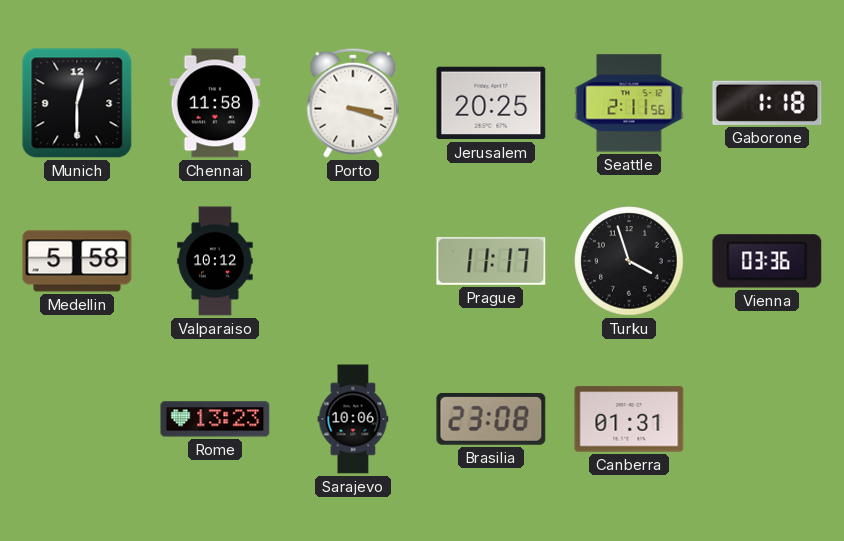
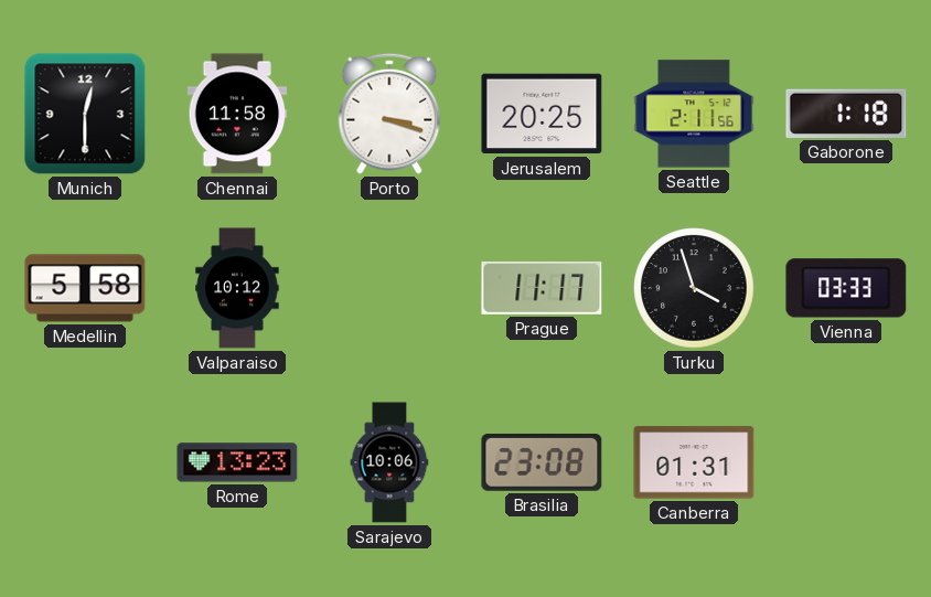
Vienna: 03:36 -> 03:33
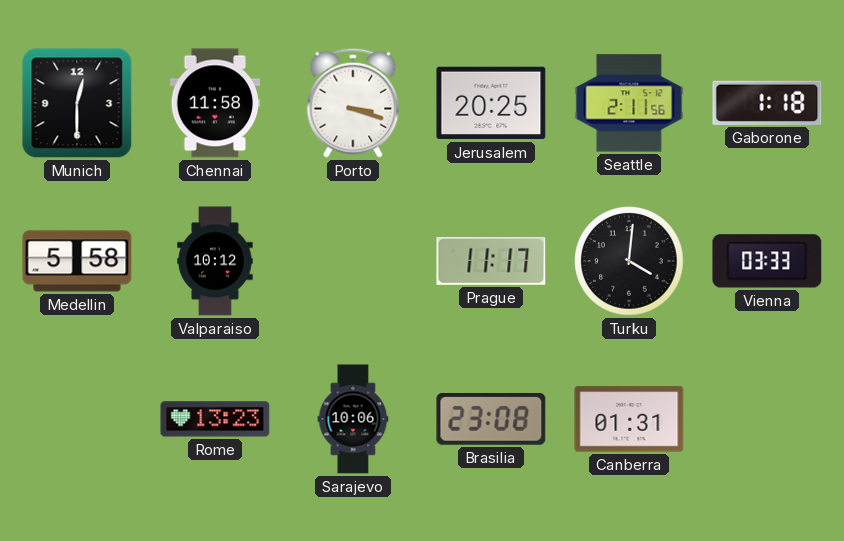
Turku: 3:57 -> 4:01
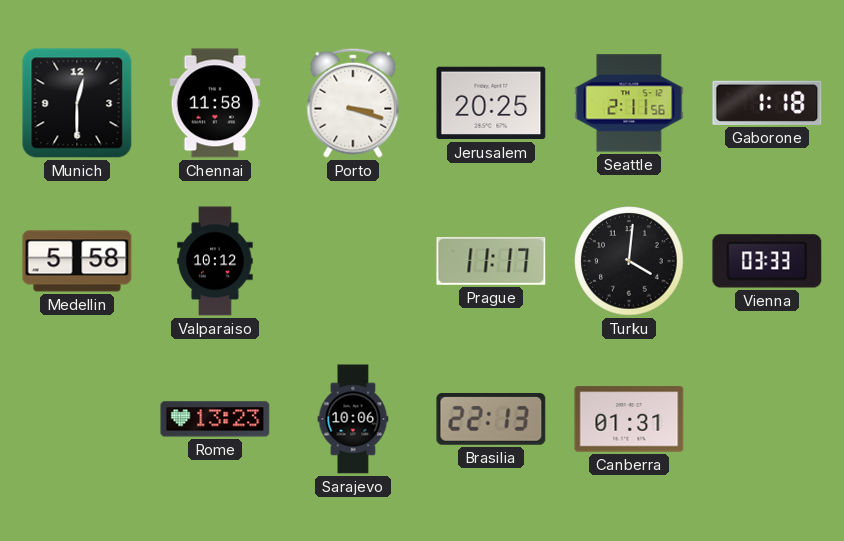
Brasilia: 23:08 -> 22:13
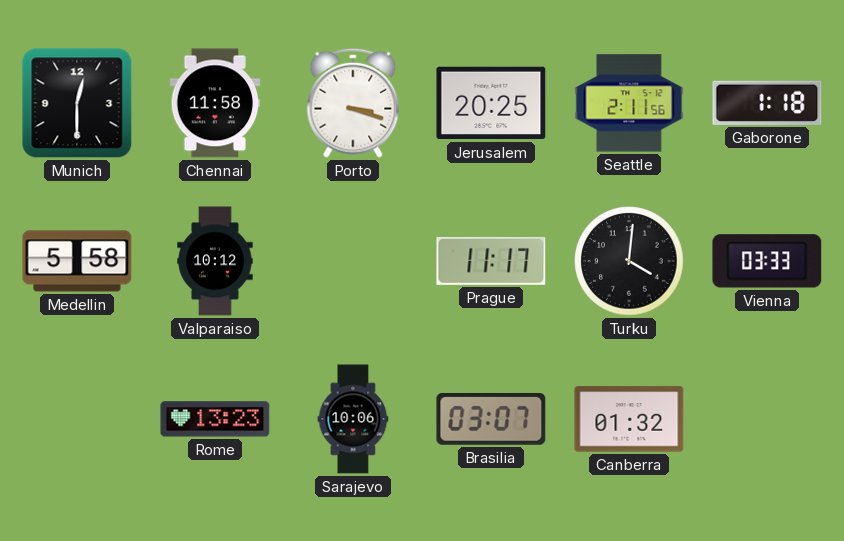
Brasilia: 22:13 -> 03:07
Canberra: 01:31 -> 01:32
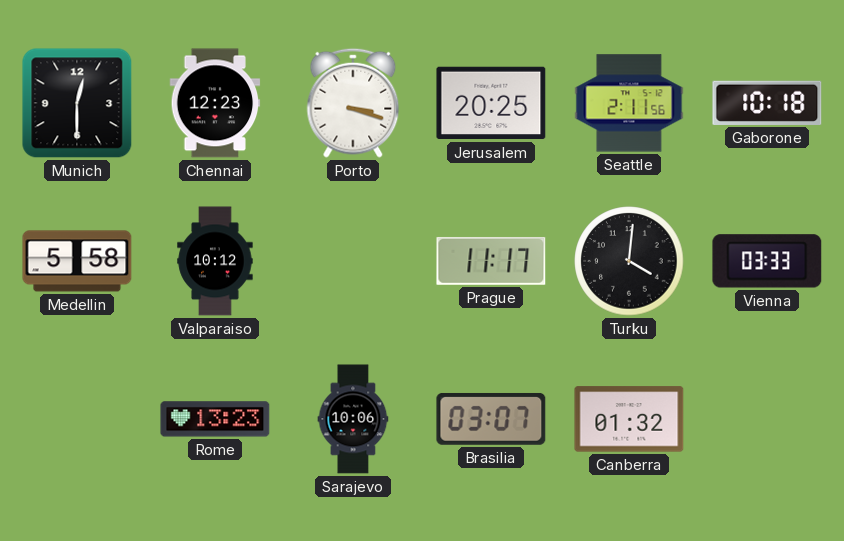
Chennai: 11:58 -> 12:23
Gaborone: 1:18 -> 10:18
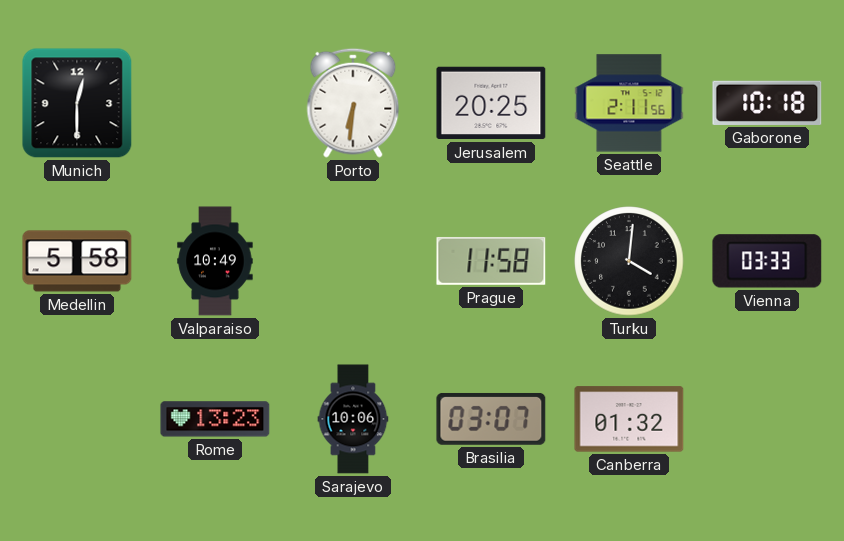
Chennai: 12:23 -> none
Porto: 3:18 -> 6:31
Valparaiso: 10:12 -> 10:49
Prague: 11:17 -> 11:58
